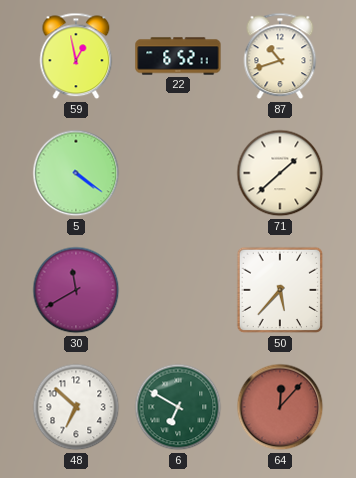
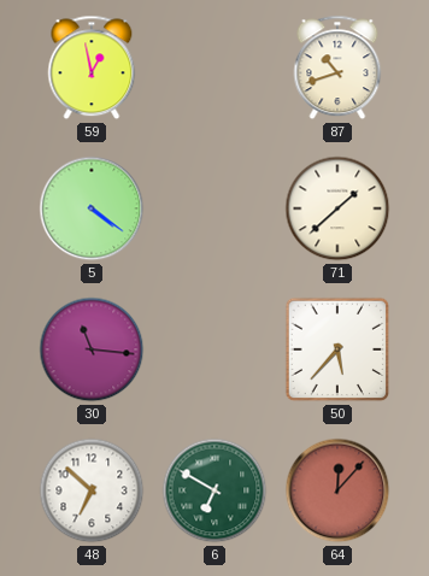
22: 6:52 -> none
30: 11:40 -> 11:16
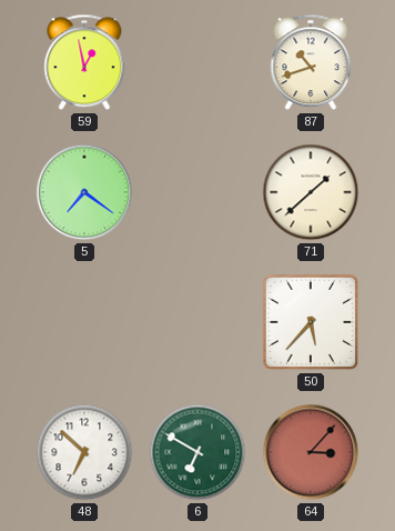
5: 4:21 -> 7:21
30: 11:16 -> none
64: 12:07 -> 3:07
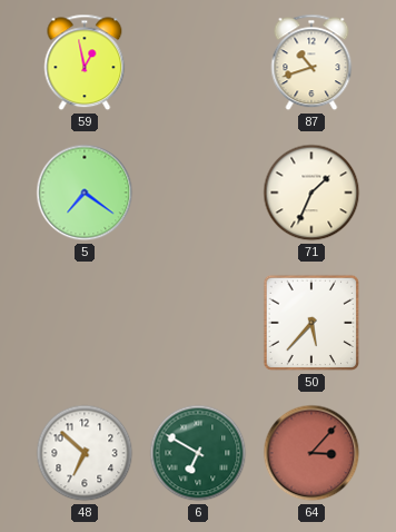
71: 1:38 -> 1:34
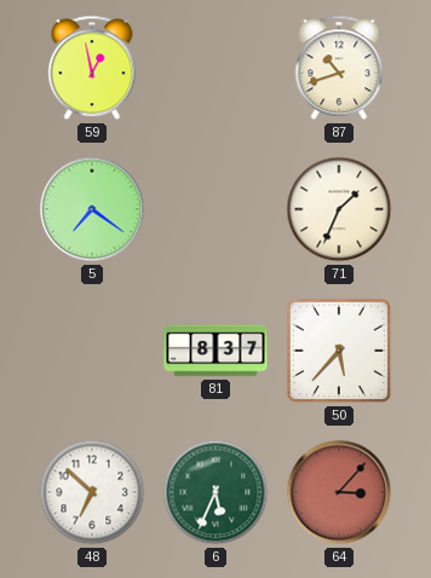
81: none -> 8:37
6: 6:50 -> 5:34
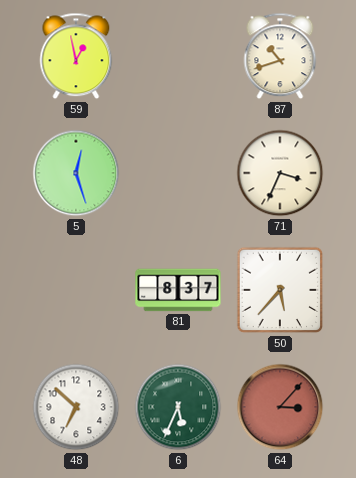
5: 7:21 -> 12:27
71: 1:34 -> 3:34
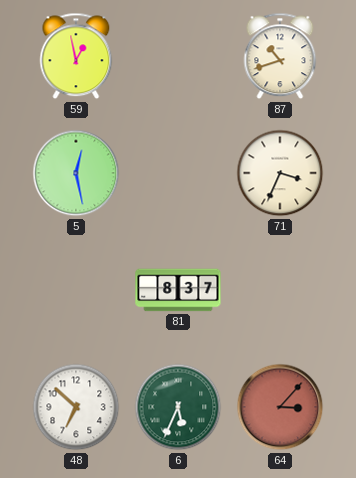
5: 12:27 -> 12:28
50: 5:37 -> none
